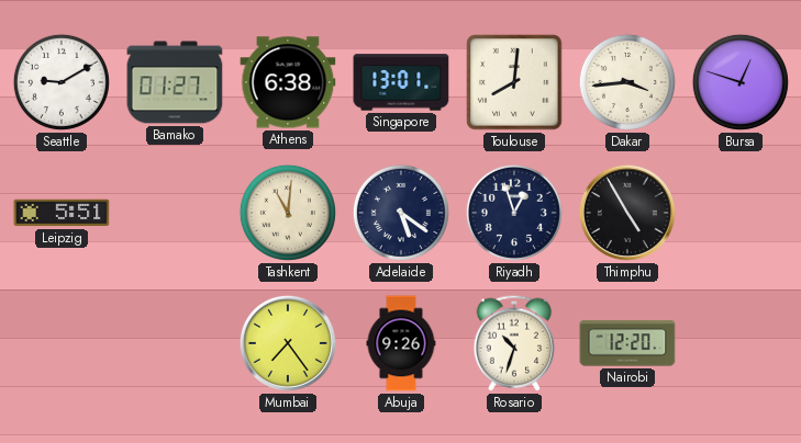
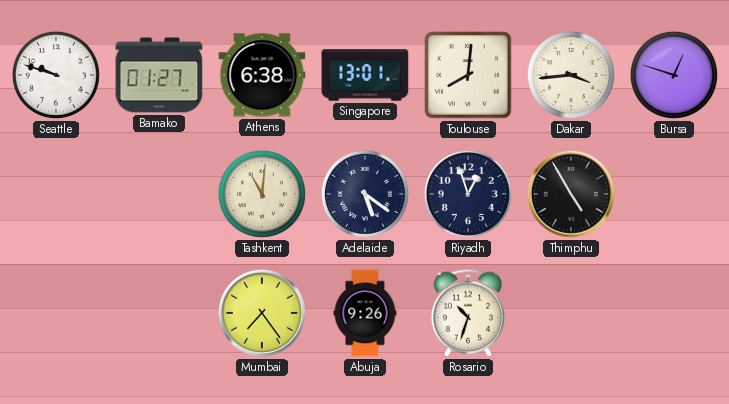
Seattle: 9:10 -> 9:48
Leipzig: 5:51 -> none
Nairobi: 12:20 -> none
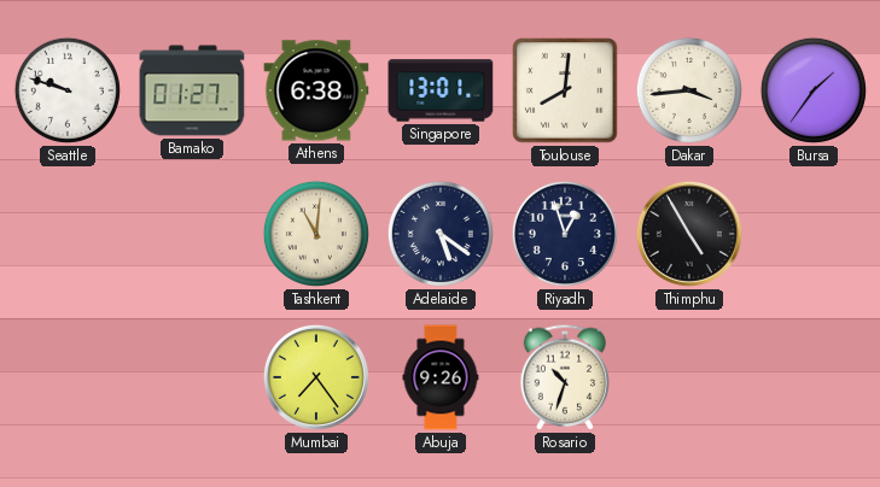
Bursa: 12:48 -> 1:36
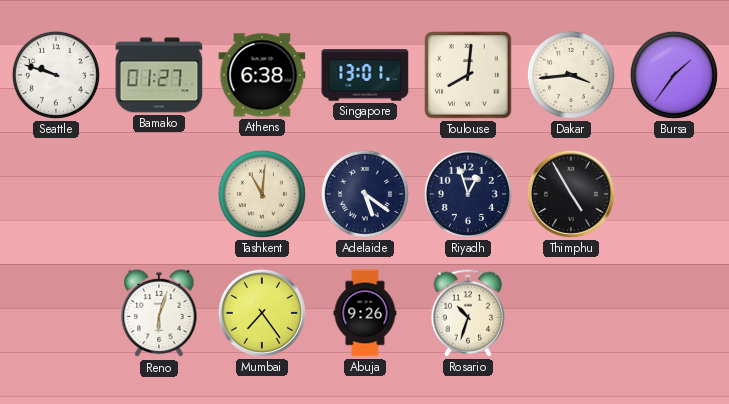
Reno: none -> 6:03
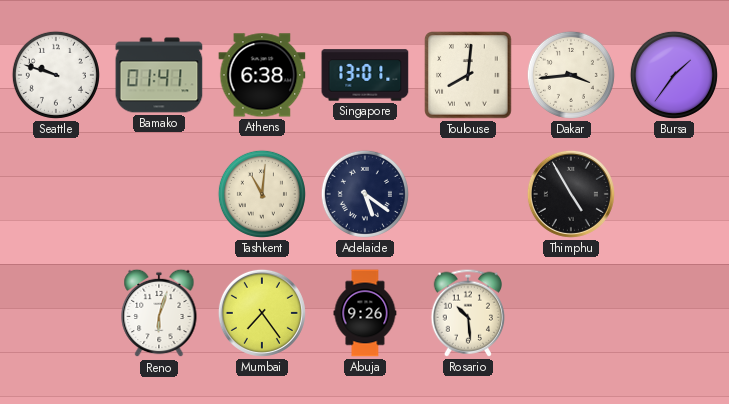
Bamako: 01:27 -> 01:41
Riyadh: 12:57 -> none
Rosario: 10:33 -> 10:29
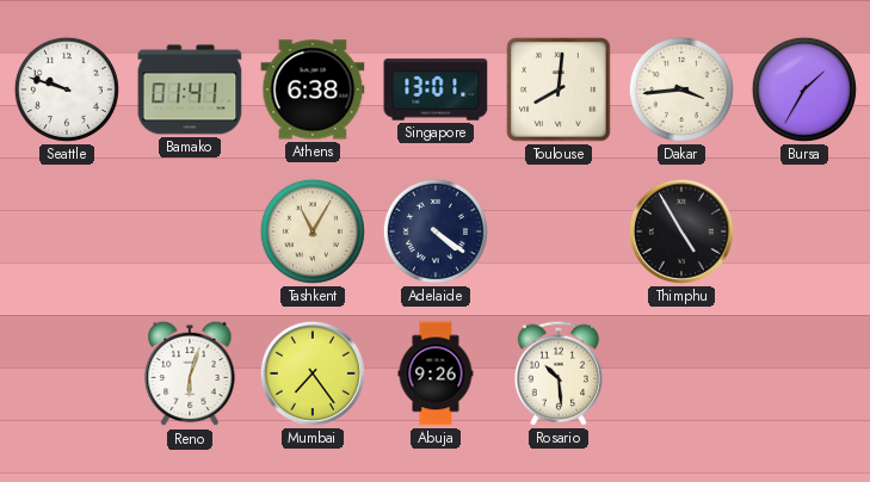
Bursa: 1:36 -> 1:35
Tashkent: 11:01 -> 11:05
Adelaide: 5:21 -> 4:21
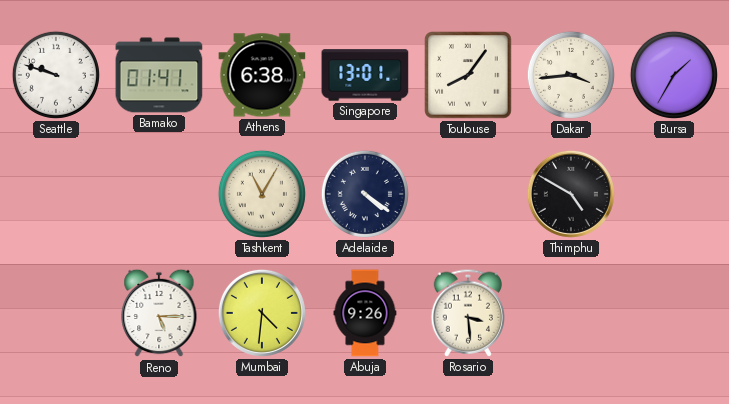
Toulouse: 8:01 -> 8:06
Thimphu: 4:55 -> 4:50
Reno: 6:03 -> 5:15
Mumbai: 7:24 -> 4:31
Rosario: 10:29 -> 3:29
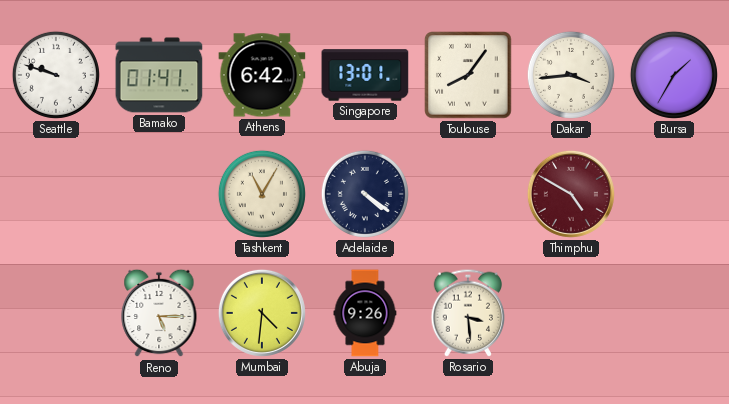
Athens: 6:38 -> 6:42
Thimphu dial: black -> burgundy
